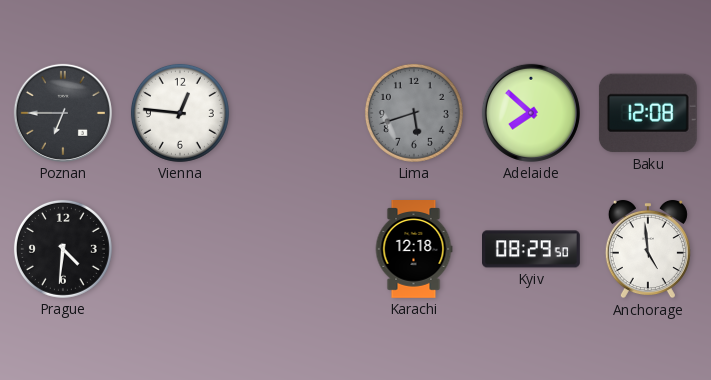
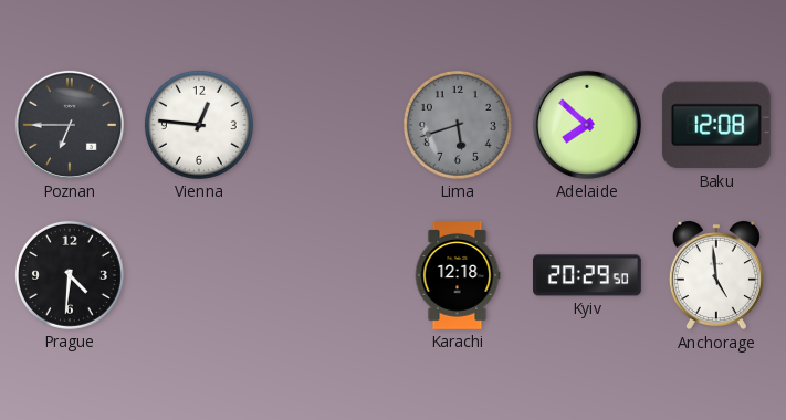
Kyiv: 08:29 -> 20:29
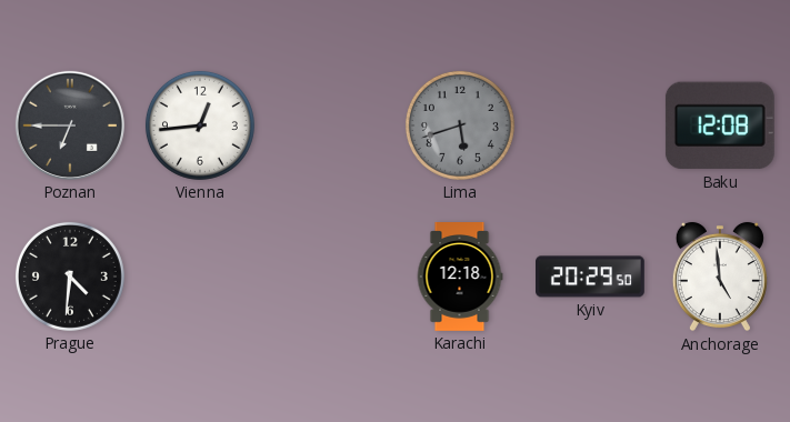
Vienna: 12:46 -> 12:44
Adelaide: 7:52 -> none
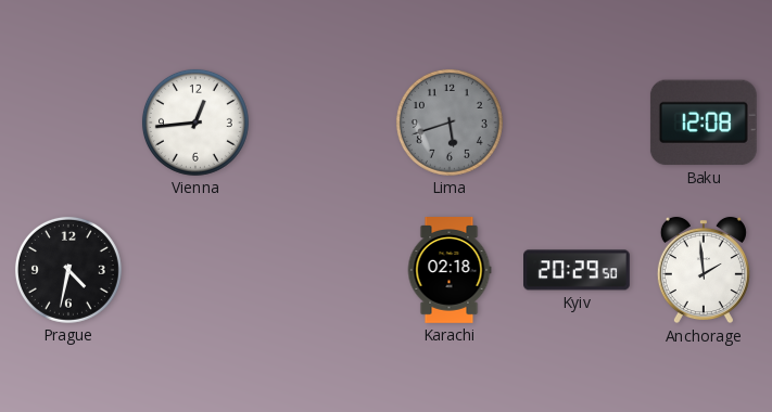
Poznan: 6:45 -> none
Prague: 4:31 -> 4:32
Karachi: 12:18 -> 02:18
Anchorage: 4:59 -> 1:59
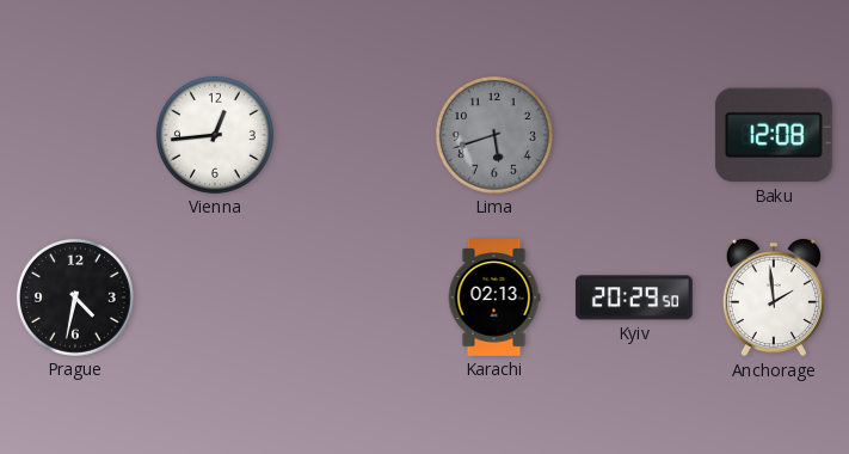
Karachi: 02:18 -> 02:13
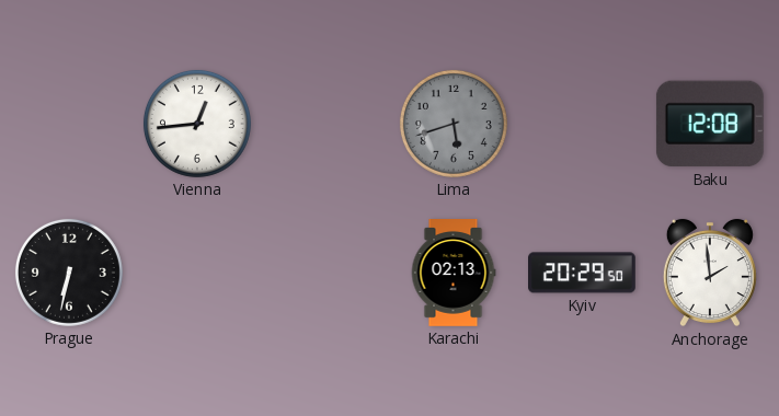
Prague: 4:32 -> 6:32
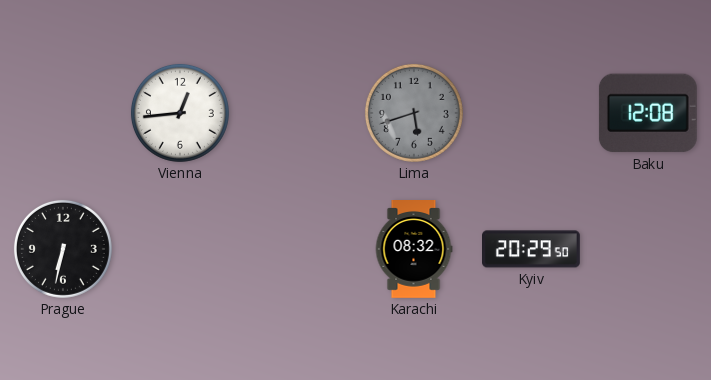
Karachi: 02:13 -> 08:32
Anchorage: 1:59 -> none
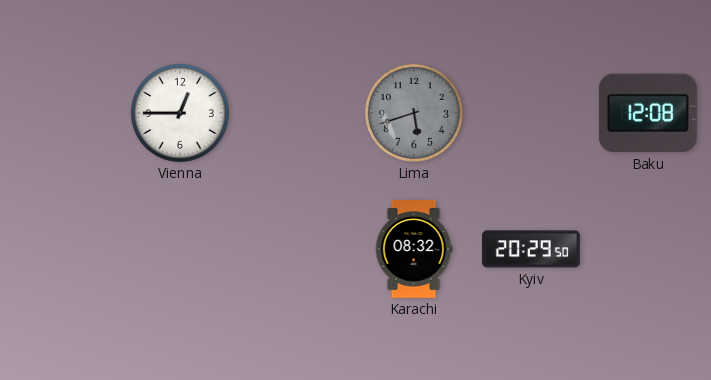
Vienna: 12:44 -> 12:45
Prague: 6:32 -> none
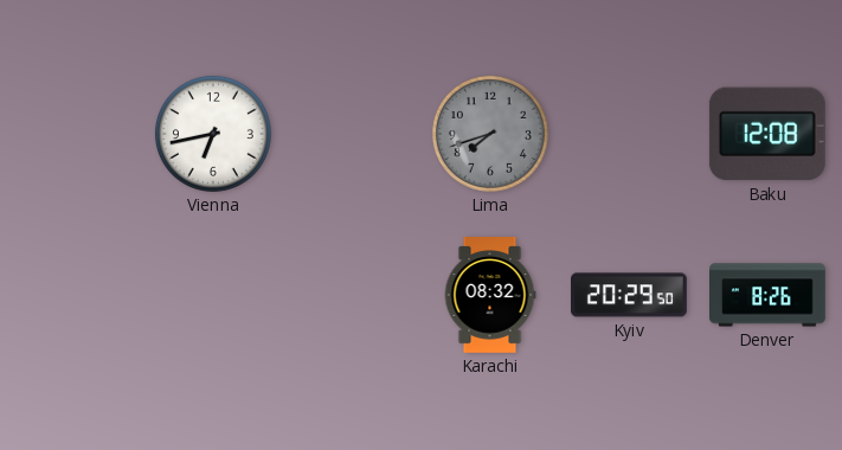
Vienna: 12:45 -> 6:43
Lima: 5:42 -> 7:42
Denver: none -> 8:26
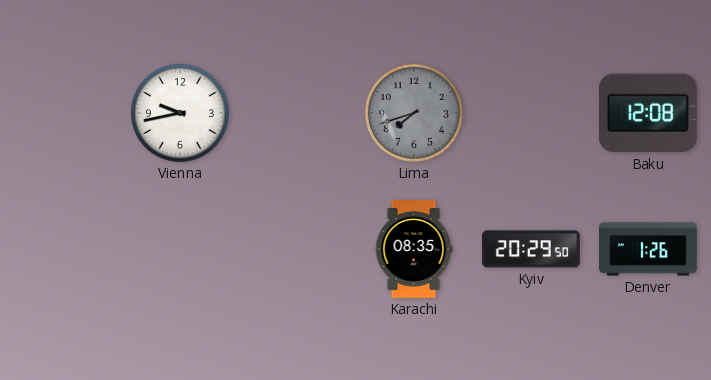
Vienna: 6:43 -> 9:43
Karachi: 08:32 -> 08:35
Denver: 8:26 -> 1:26
